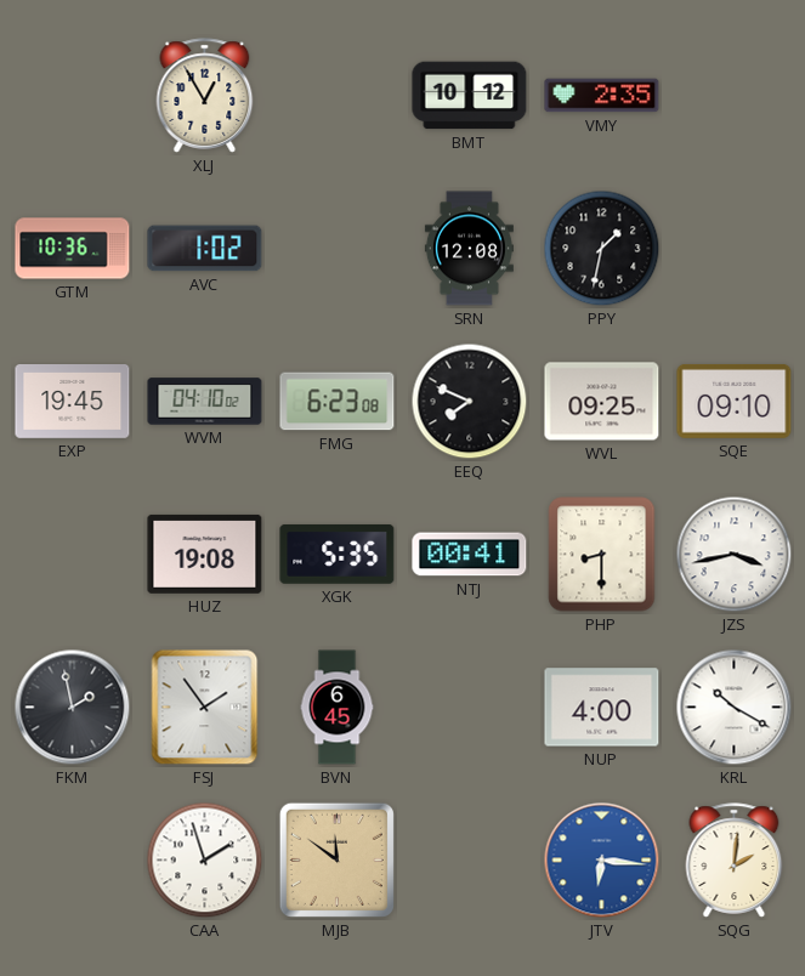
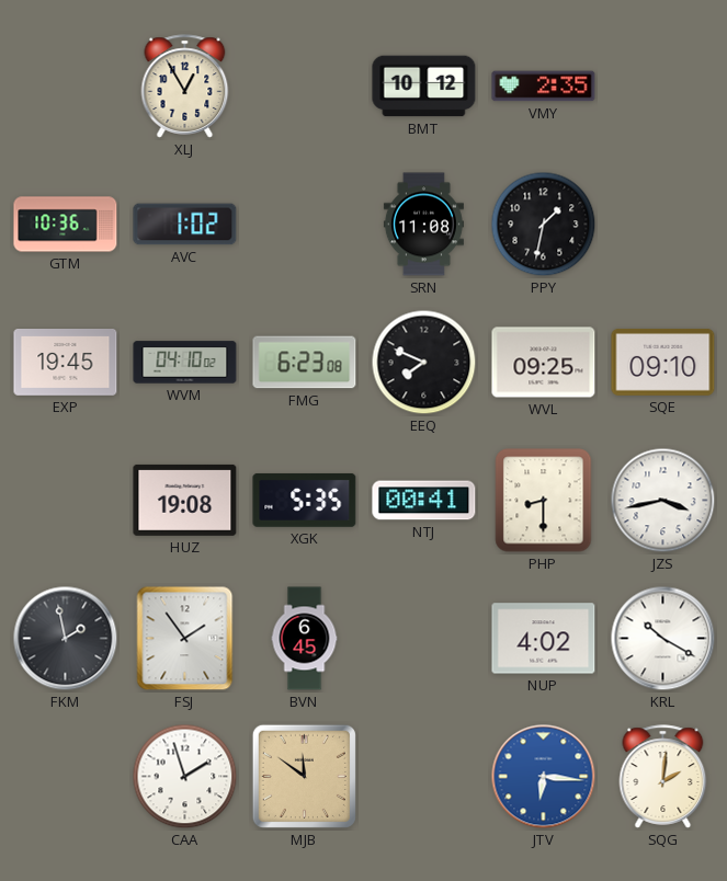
SRN: 12:08 -> 11:08
NUP: 4:00 -> 4:02
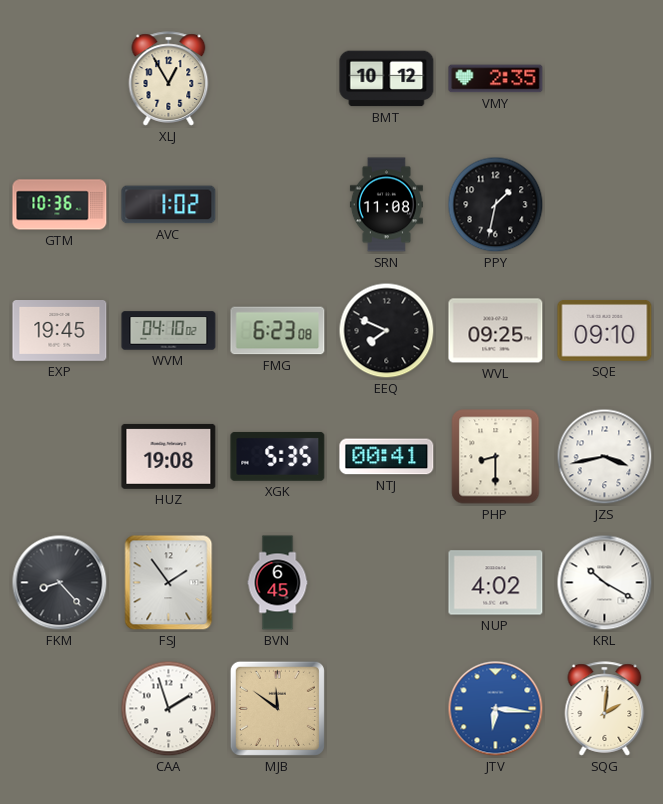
FKM: 1:58 -> 8:23
